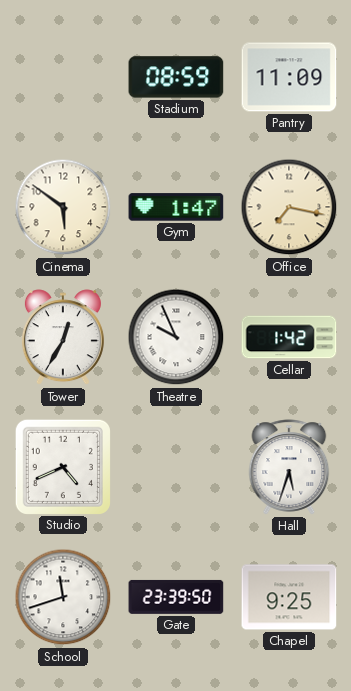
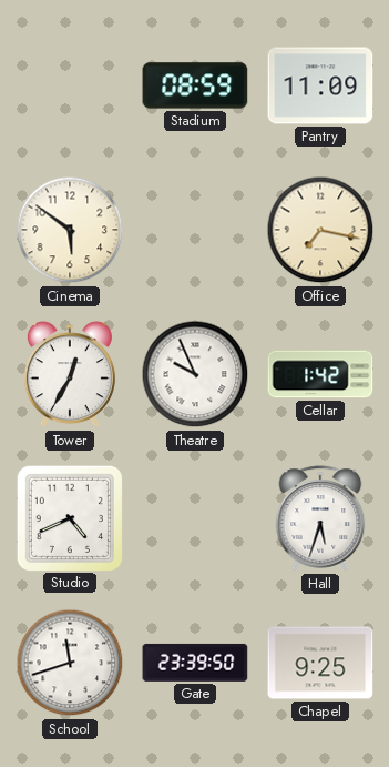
Gym: 1:47 -> none
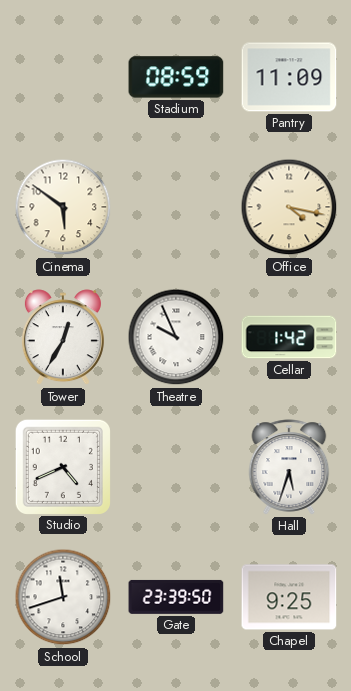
Office: 7:17 -> 4:17
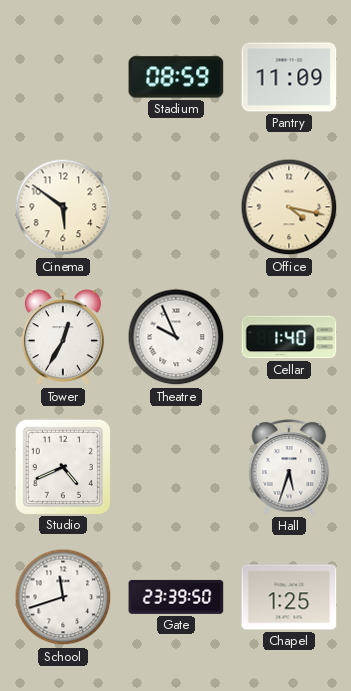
Cellar: 1:42 -> 1:40
Chapel: 9:25 -> 1:25
